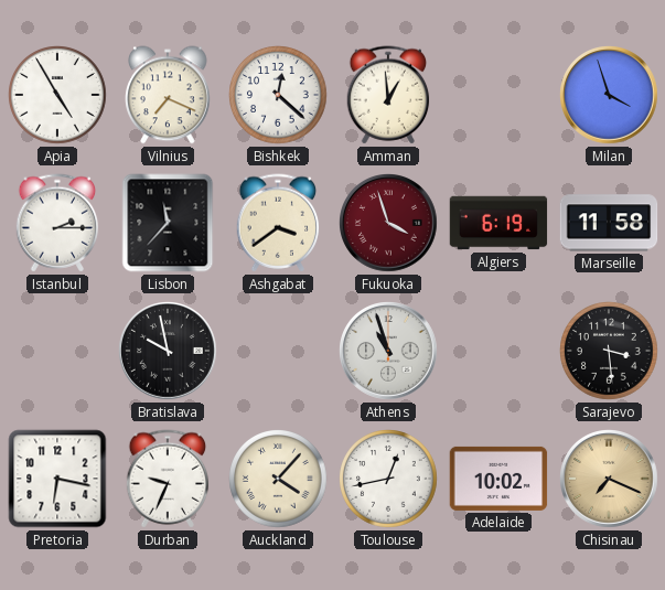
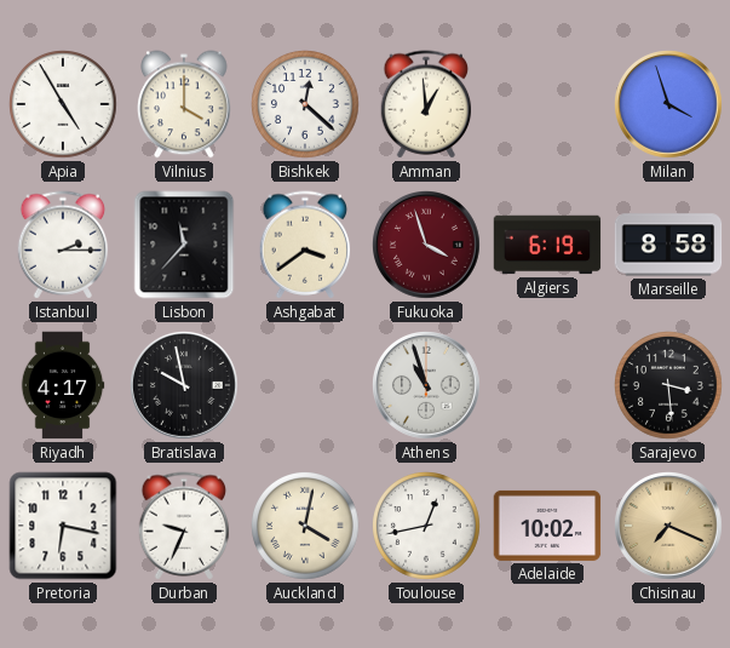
Vilnius: 7:19 -> 4:00
Marseille: 11:58 -> 8:58
Riyadh: none -> 4:17
Auckland: 4:07 -> 4:02
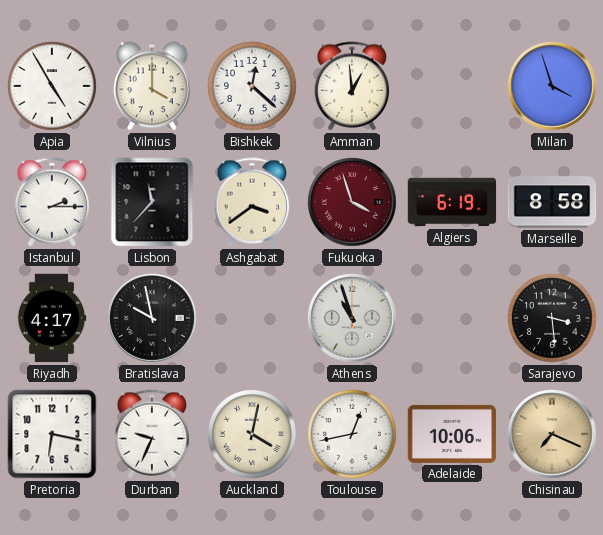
Adelaide: 10:02 -> 10:06
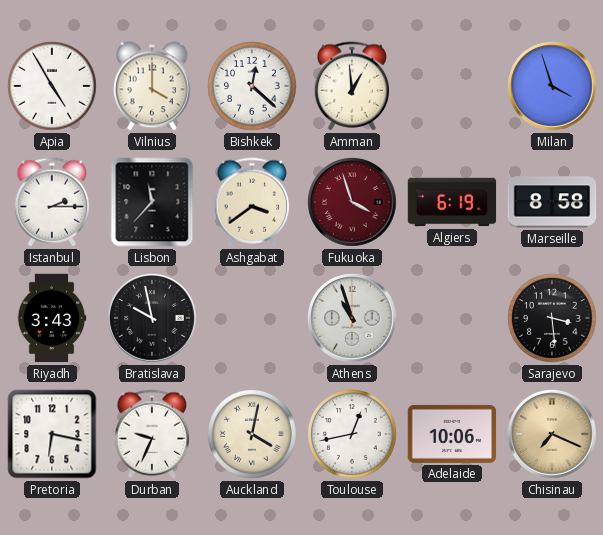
Riyadh: 4:17 -> 3:43
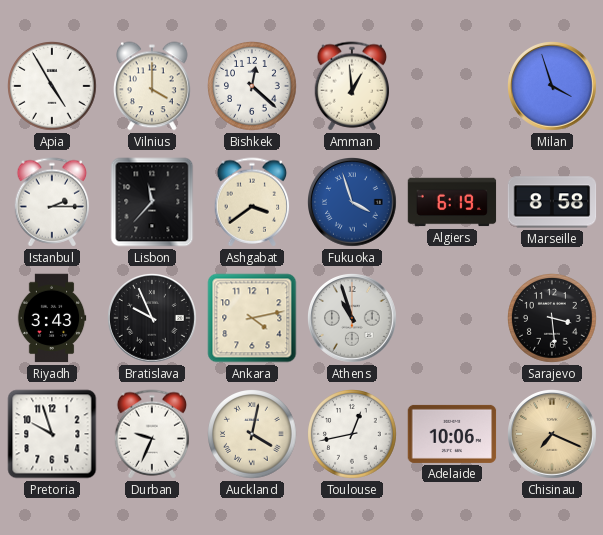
Fukuoka dial: burgundy -> blue
Bratislava: 9:58 -> 9:56
Ankara: none -> 4:13
Pretoria: 6:17 -> 9:57
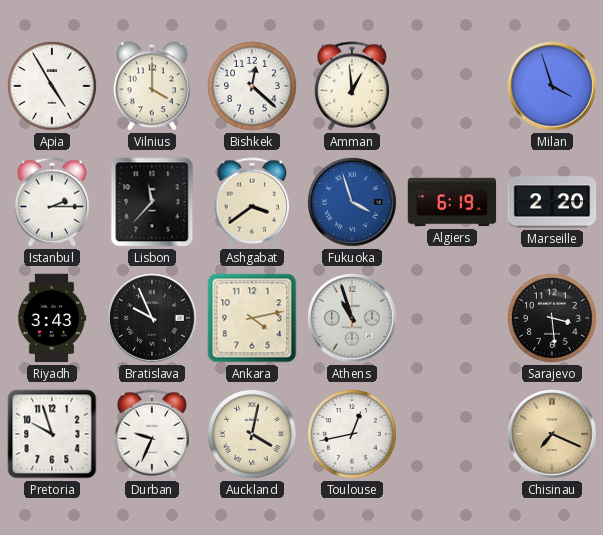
Marseille: 8:58 -> 2:20
Adelaide: 10:06 -> none
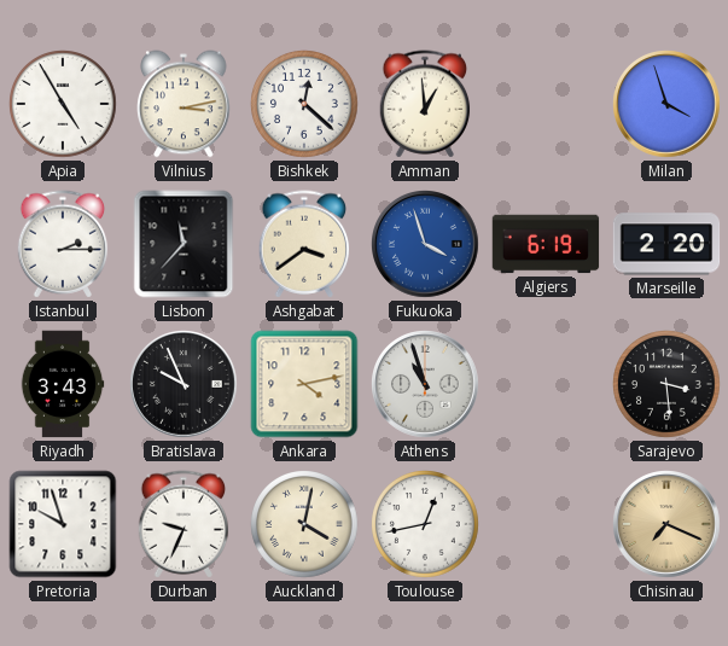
Vilnius: 4:00 -> 3:13
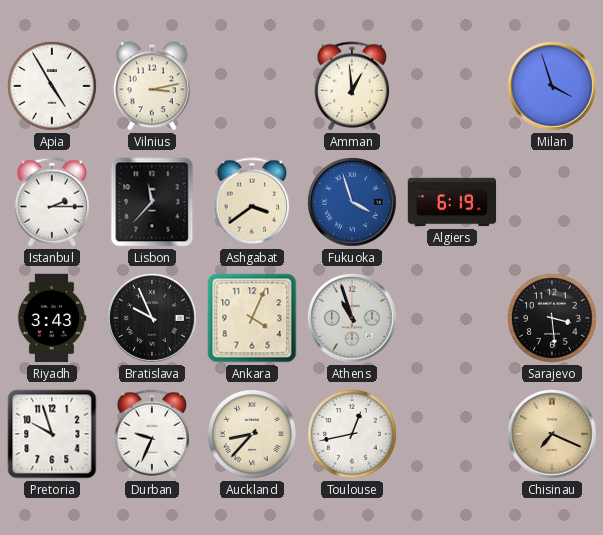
Bishkek: 12:22 -> none
Marseille: 2:20 -> none
Ankara: 4:13 -> 4:04
Auckland: 4:02 -> 8:37
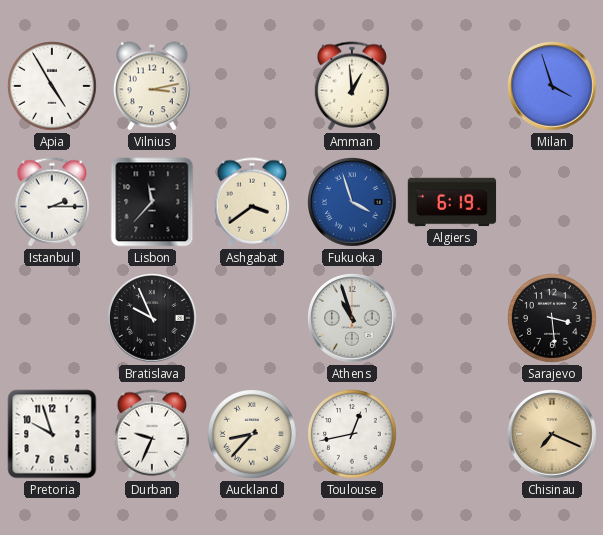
Riyadh: 3:43 -> none
Ankara: 4:04 -> none
